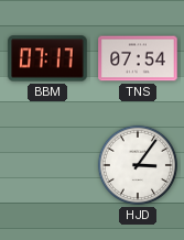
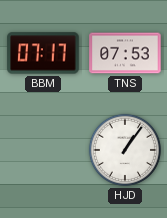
TNS: 07:54 -> 07:53
HJD: 3:06 -> 1:06
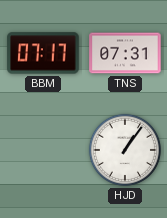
TNS: 07:53 -> 07:31
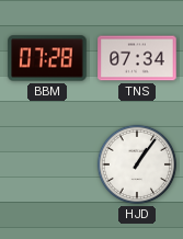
BBM: 07:17 -> 07:28
TNS: 07:31 -> 07:34
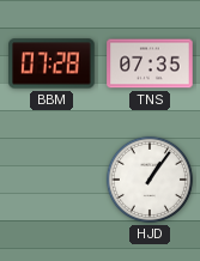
TNS: 07:34 -> 07:35
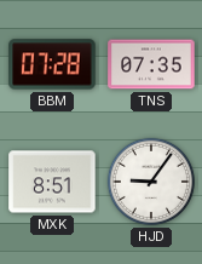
MXK: none -> 8:51
HJD: 1:06 -> 9:06
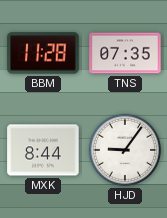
BBM: 07:28 -> 11:28
MXK: 8:51 -> 8:44
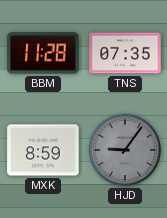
MXK: 8:44 -> 8:59
HJD dial: white -> grey
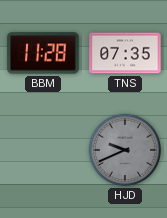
MXK: 8:59 -> none
HJD: 9:06 -> 9:41
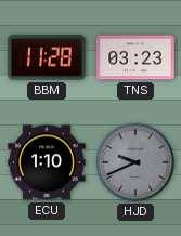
TNS: 07:35 -> 03:23
ECU: none -> 1:10
